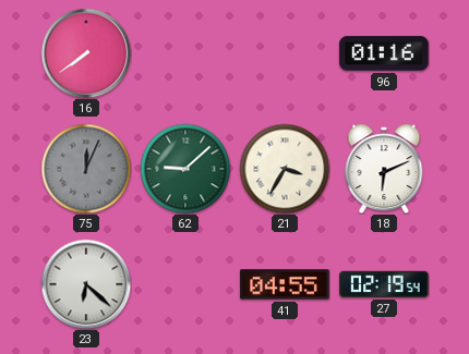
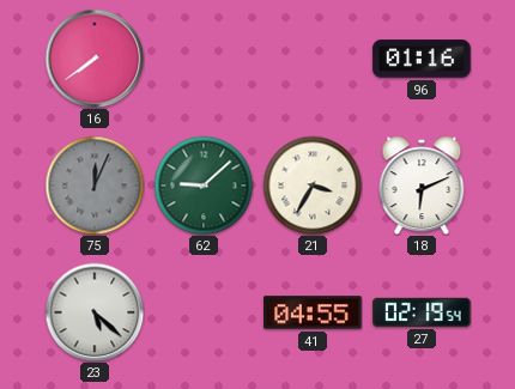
23: 6:22 -> 5:22
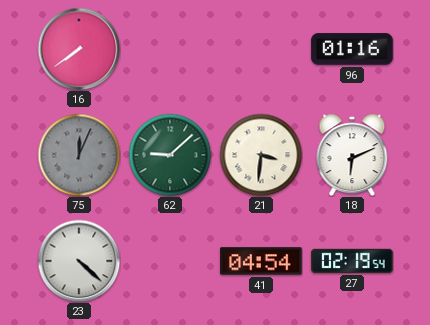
21: 3:35 -> 3:31
23: 5:22 -> 4:22
41: 04:55 -> 04:54
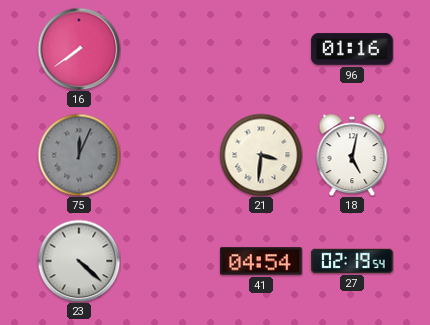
62: 9:08 -> none
18: 6:11 -> 5:02
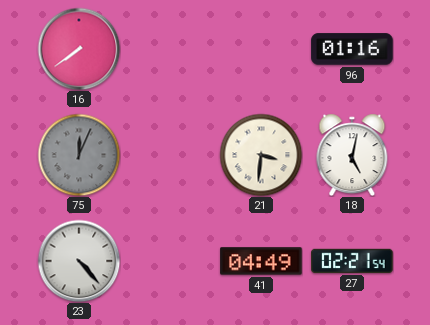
23: 4:22 -> 4:23
41: 04:54 -> 04:49
27: 02:19 -> 02:21
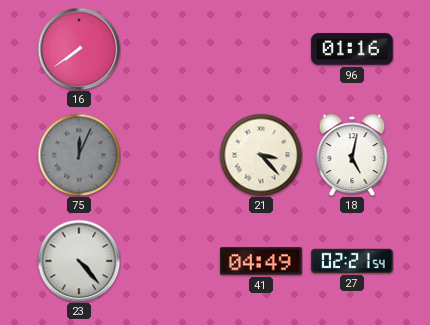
21: 3:31 -> 3:23
